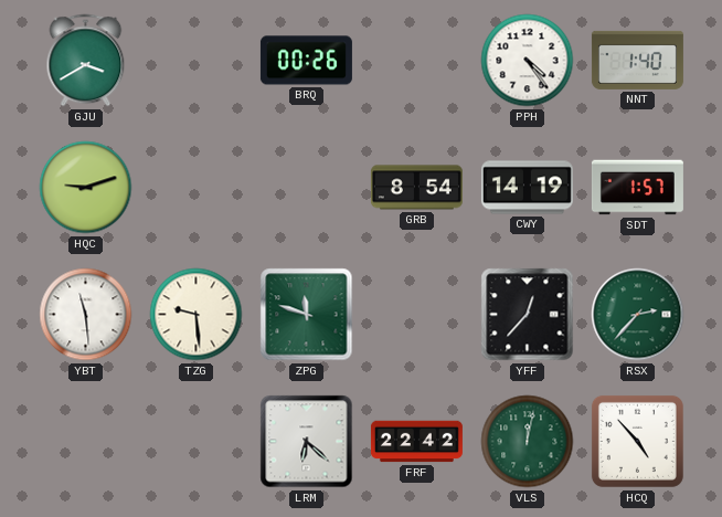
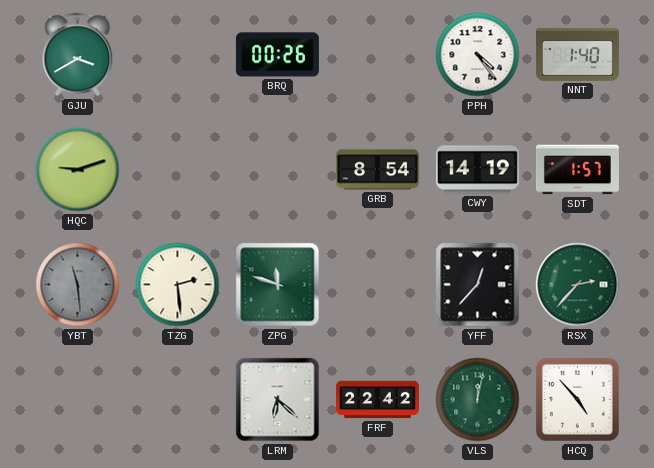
YBT dial: white -> grey
TZG: 9:29 -> 2:29
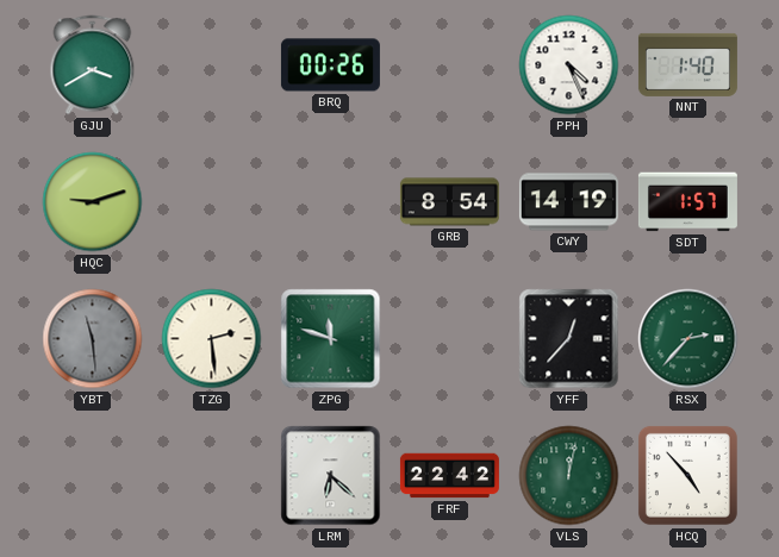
PPH: 4:24 -> 4:26
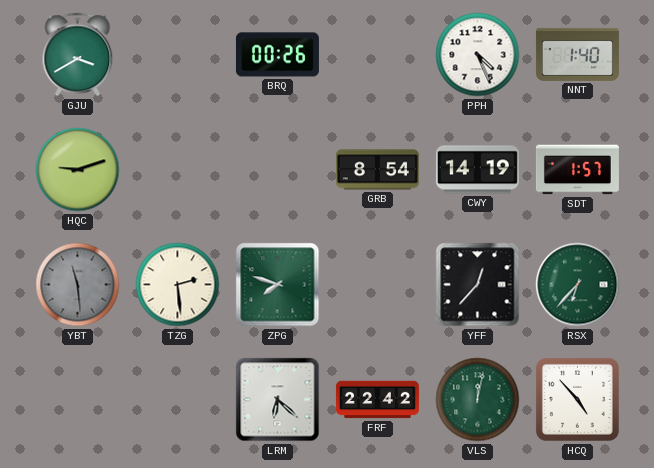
ZPG: 11:48 -> 7:48
RSX: 2:37 -> 6:37
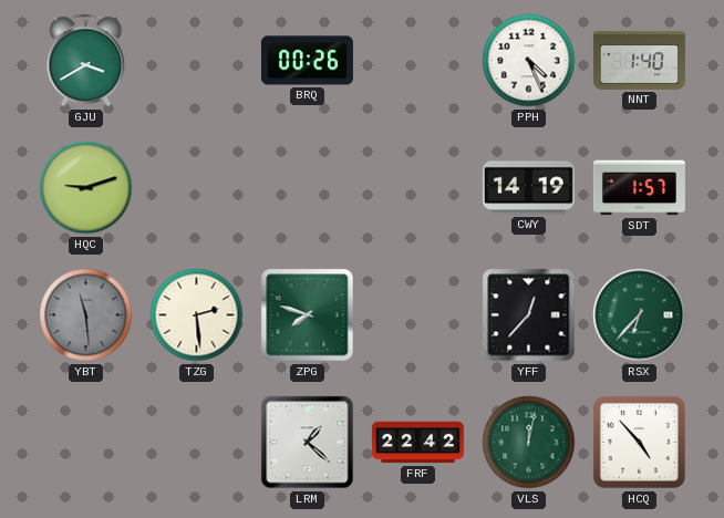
GRB: 8:54 -> none
LRM: 6:22 -> 1:22
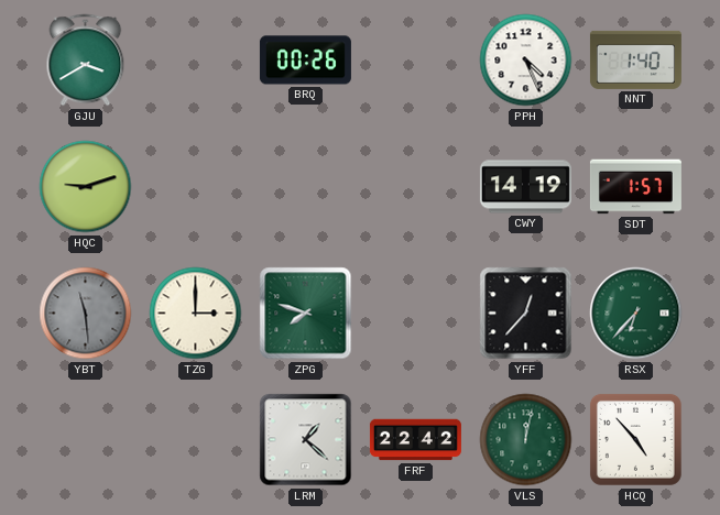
TZG: 2:29 -> 3:00
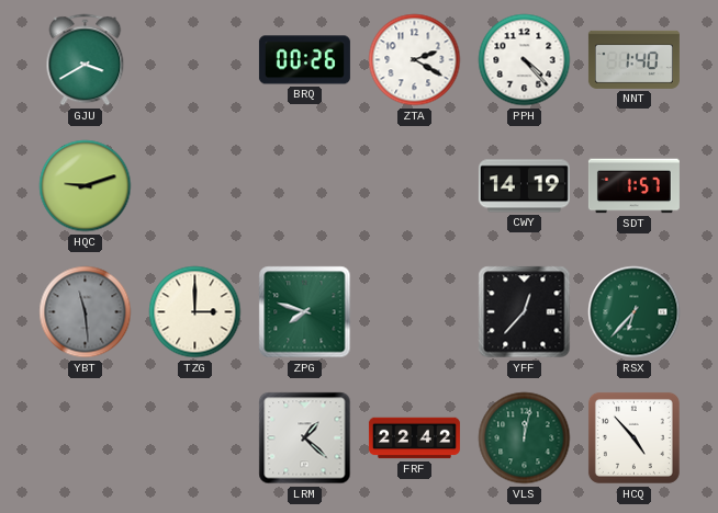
ZTA: none -> 2:20
PPH: 4:26 -> 4:23
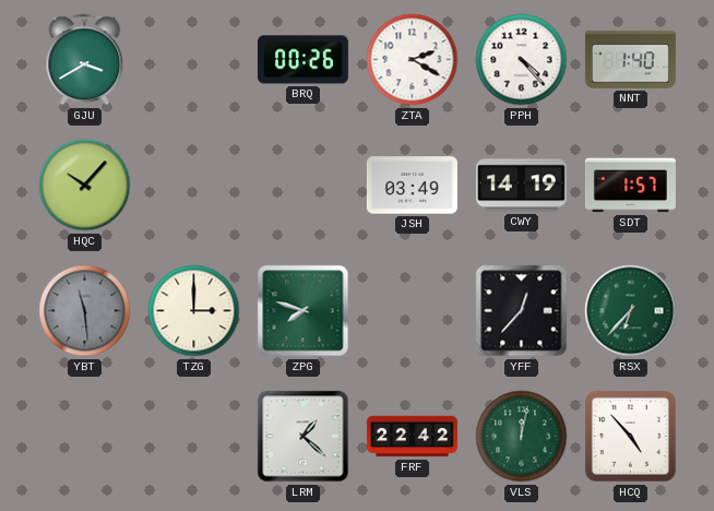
HQC: 9:12 -> 10:07
JSH: none -> 03:49
